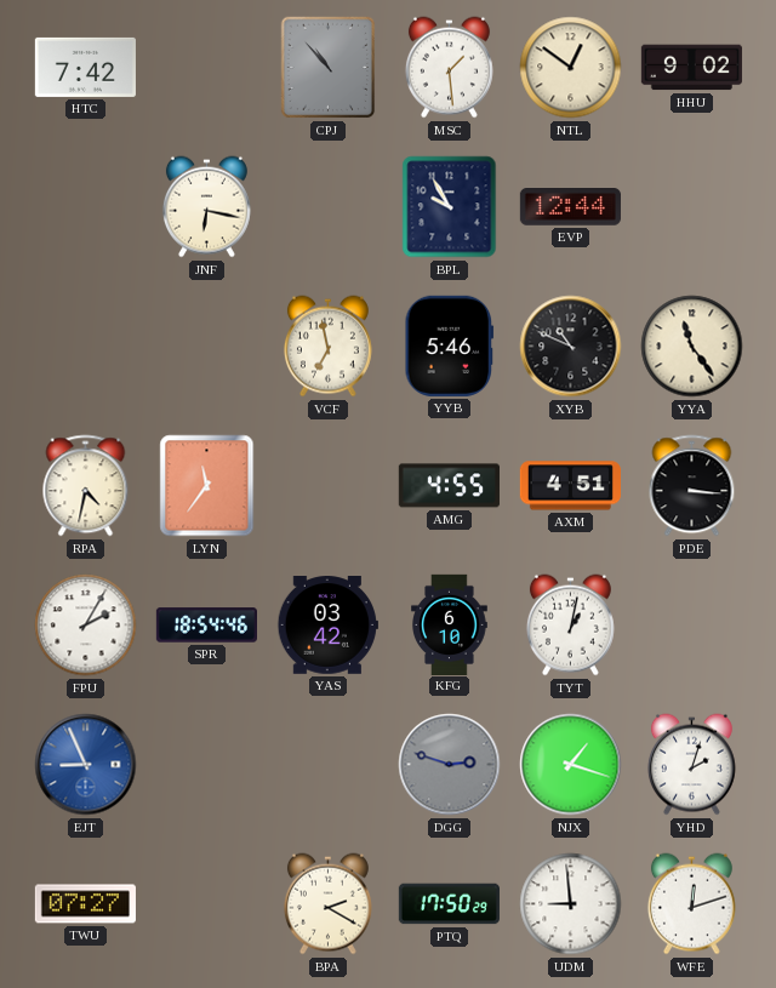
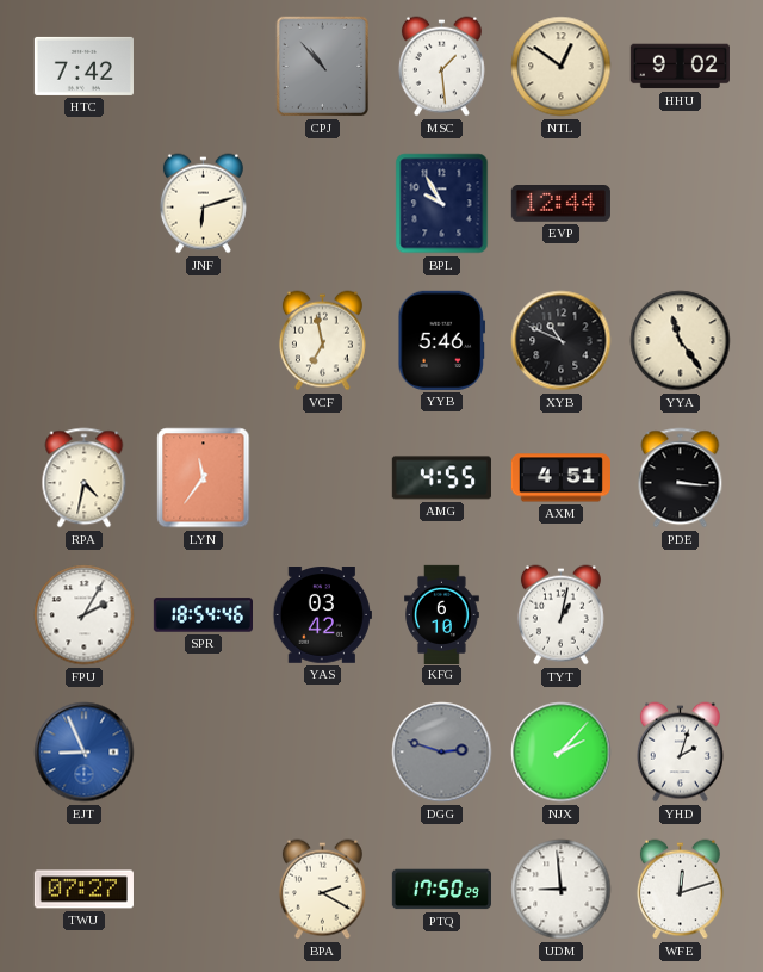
JNF: 6:17 -> 6:12
NJX: 1:18 -> 2:07
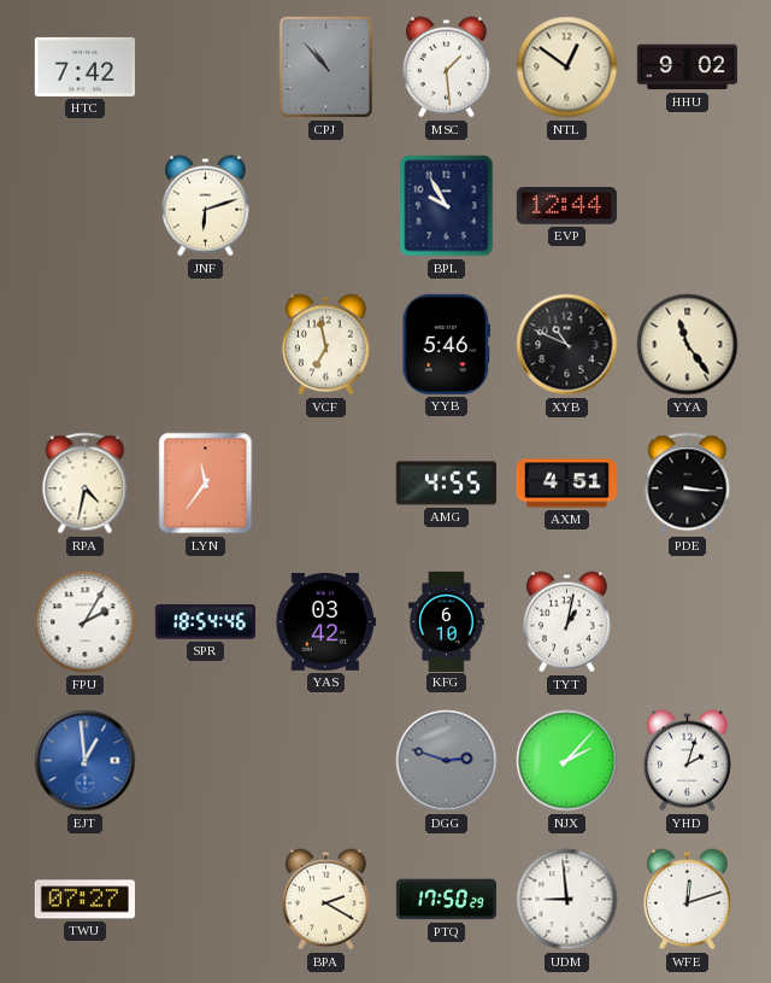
EJT: 8:56 -> 12:59
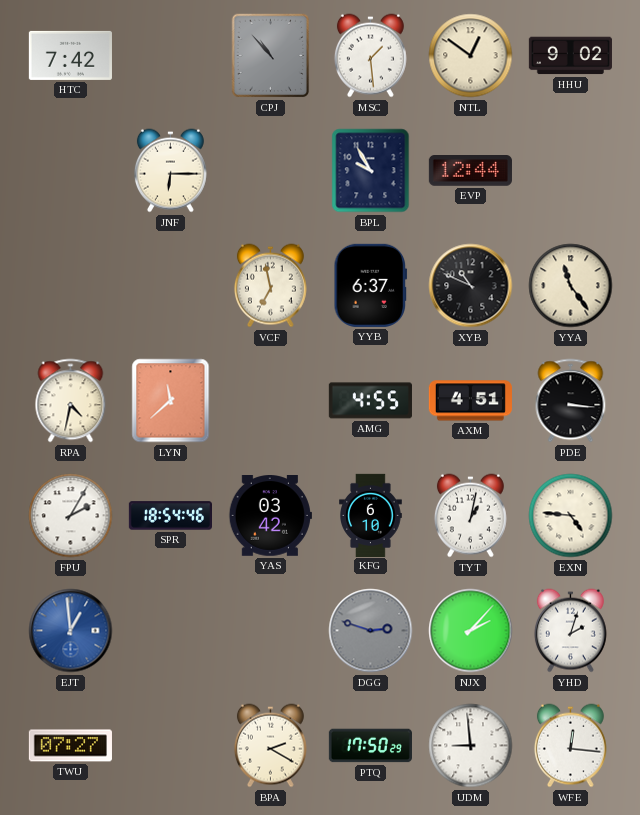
JNF: 6:12 -> 6:15
YYB: 5:46 -> 6:37
LYN: 11:36 -> 11:38
EXN: none -> 4:46
WFE: 12:12 -> 12:16
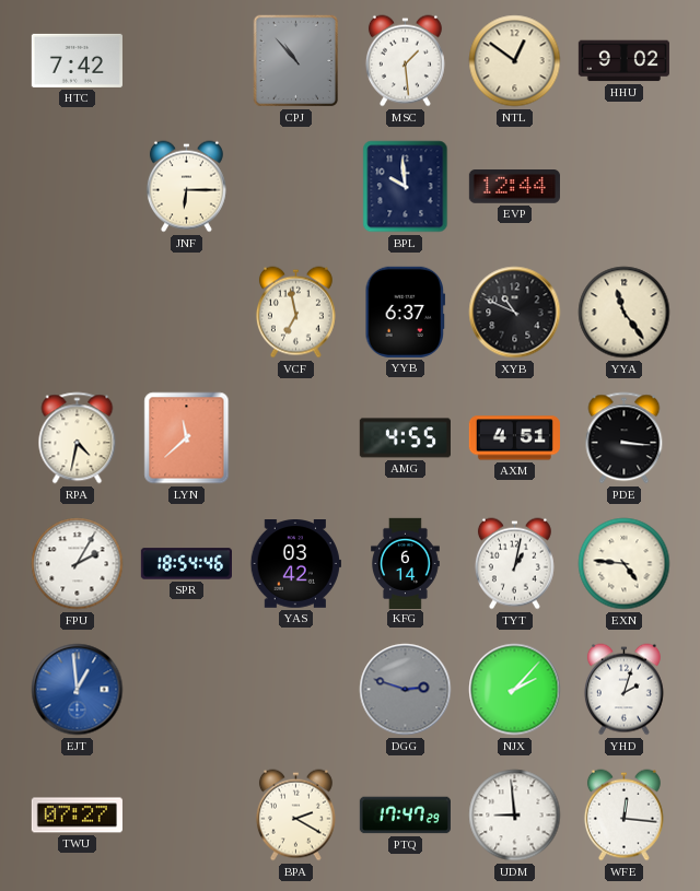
BPL: 9:55 -> 9:59
KFG: 6:10 -> 6:14
PTQ: 17:50 -> 17:47
